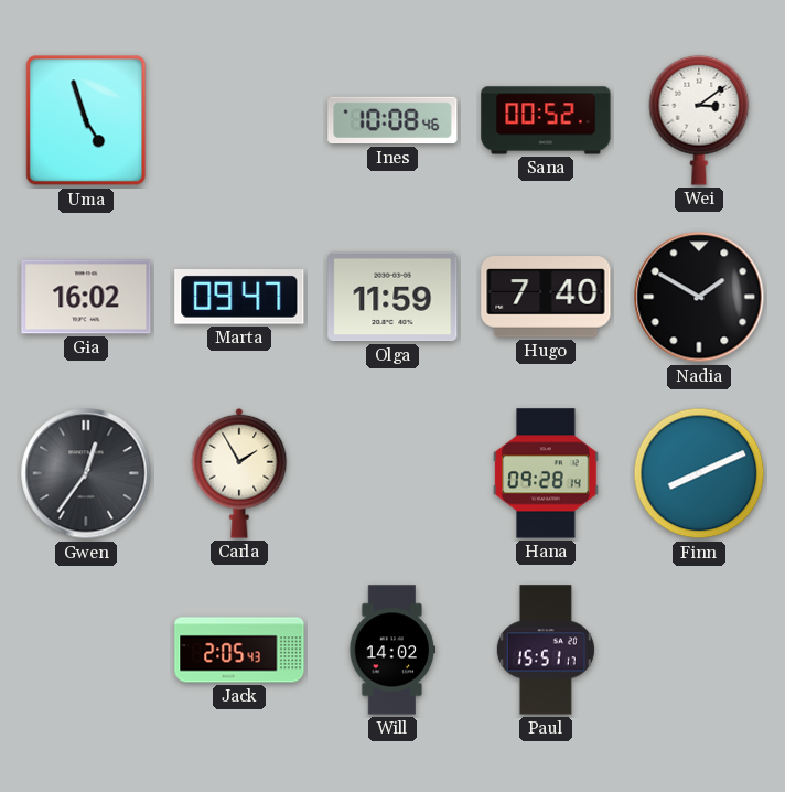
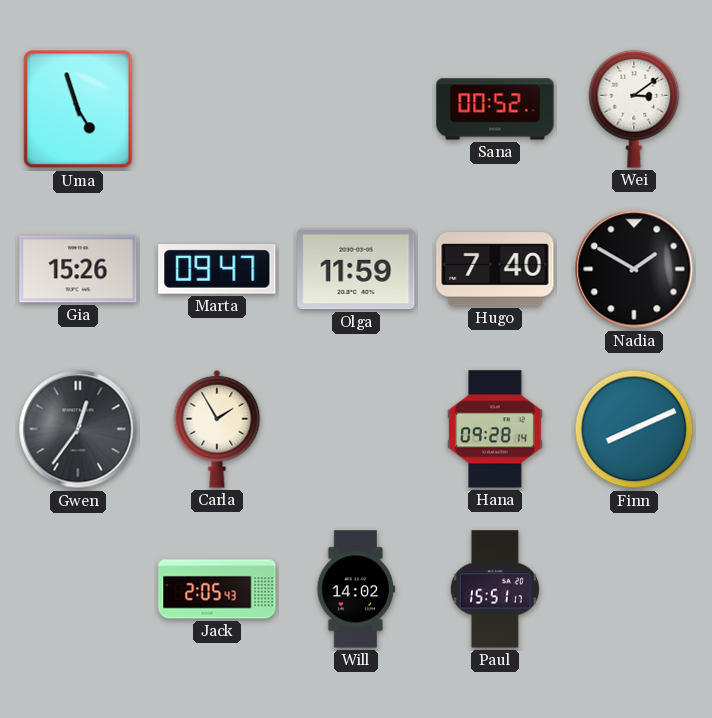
Ines: 10:08 -> none
Gia: 16:02 -> 15:26
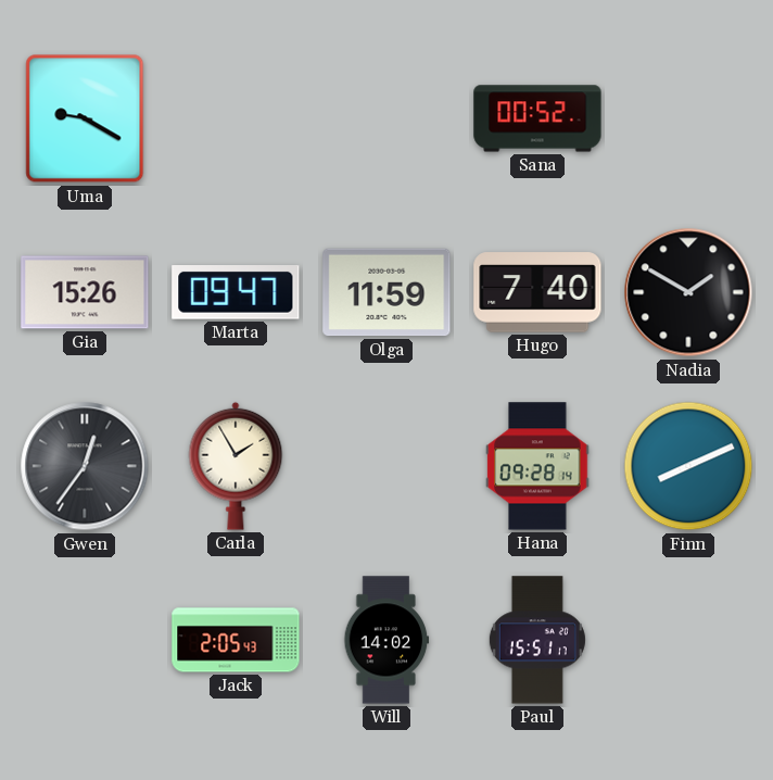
Uma: 4:57 -> 9:20
Wei: 3:09 -> none
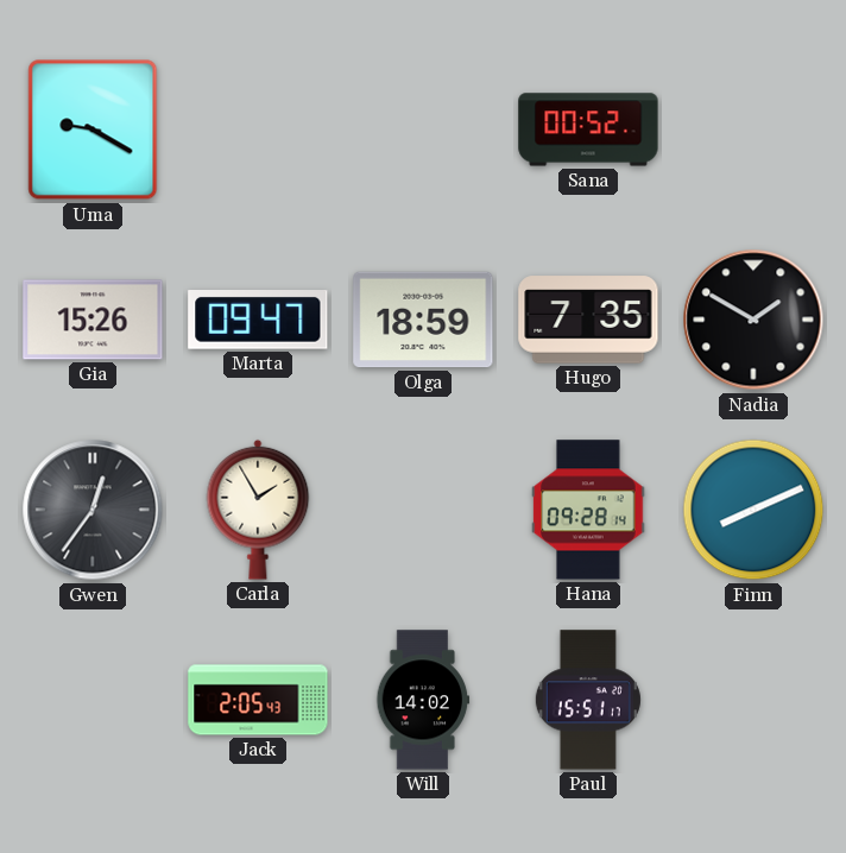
Olga: 11:59 -> 18:59
Hugo: 7:40 -> 7:35
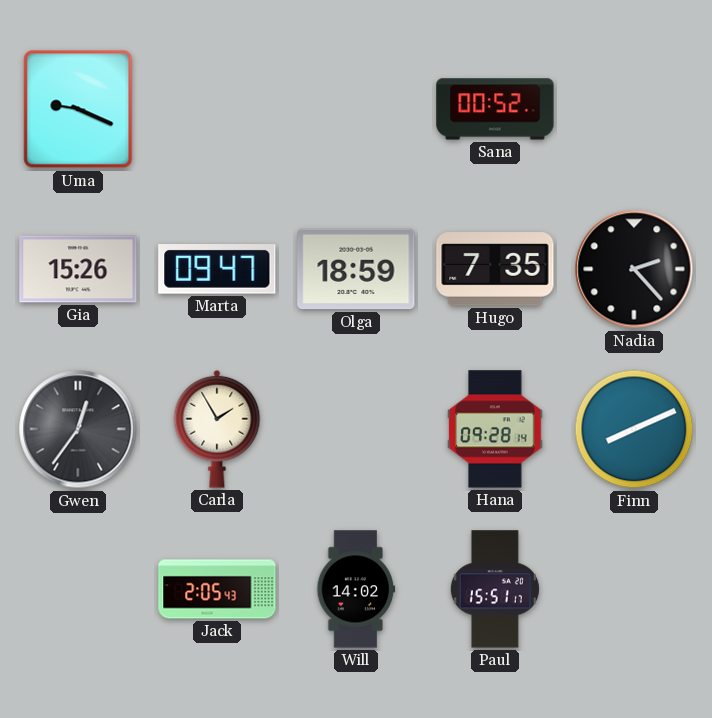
Uma: 9:20 -> 9:19
Nadia: 1:50 -> 2:23
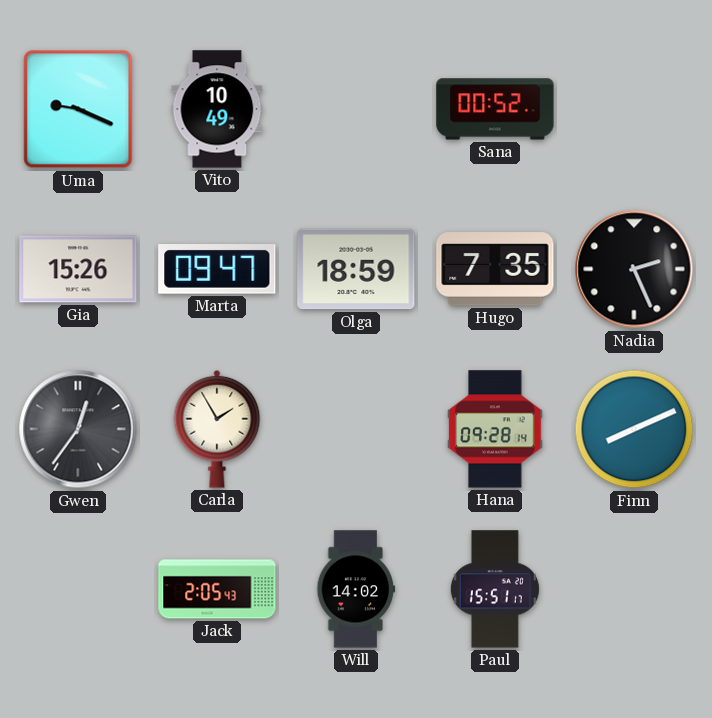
Vito: none -> 10:49
Nadia: 2:23 -> 2:26
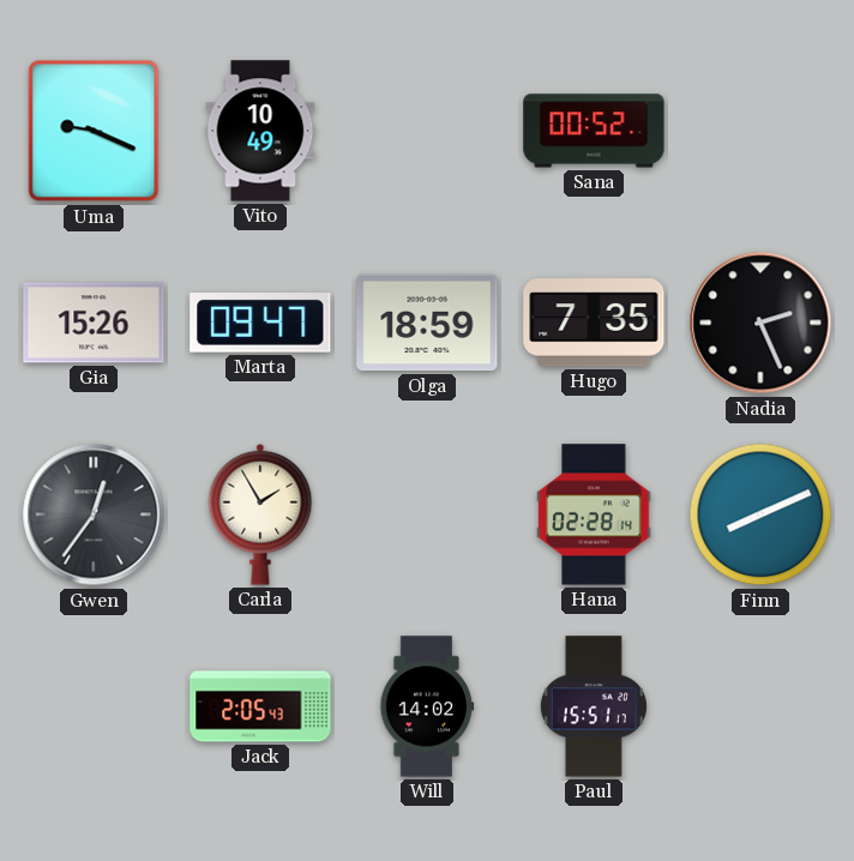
Hana: 09:28 -> 02:28
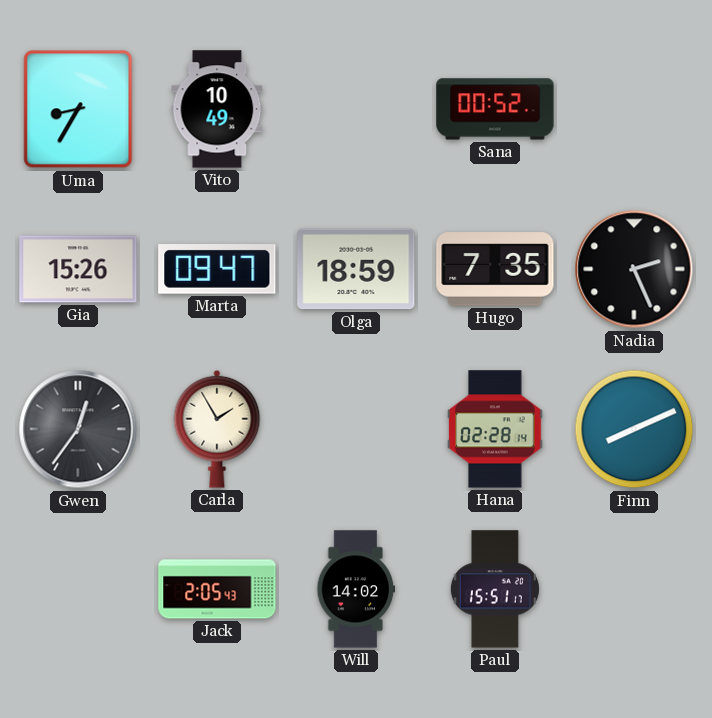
Uma: 9:19 -> 8:35
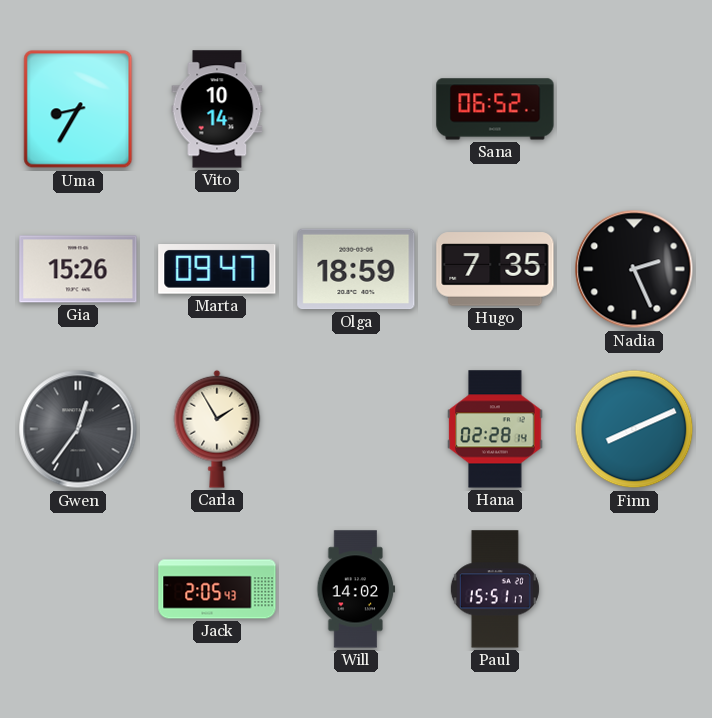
Vito: 10:49 -> 10:14
Sana: 00:52 -> 06:52
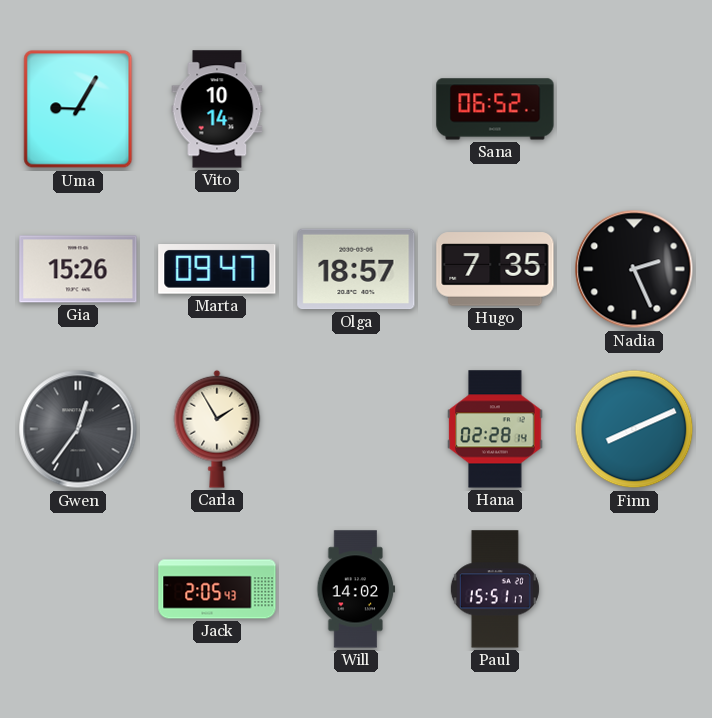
Uma: 8:35 -> 9:05
Olga: 18:59 -> 18:57
